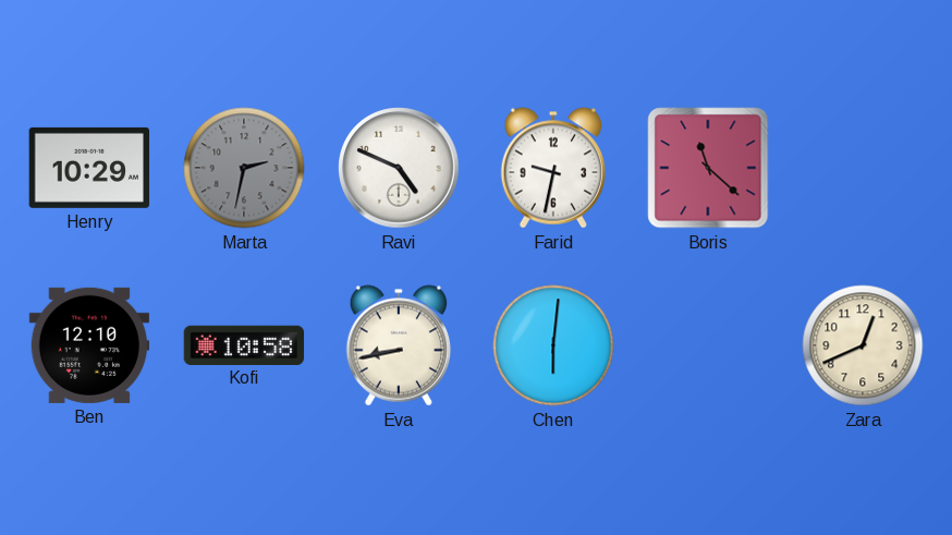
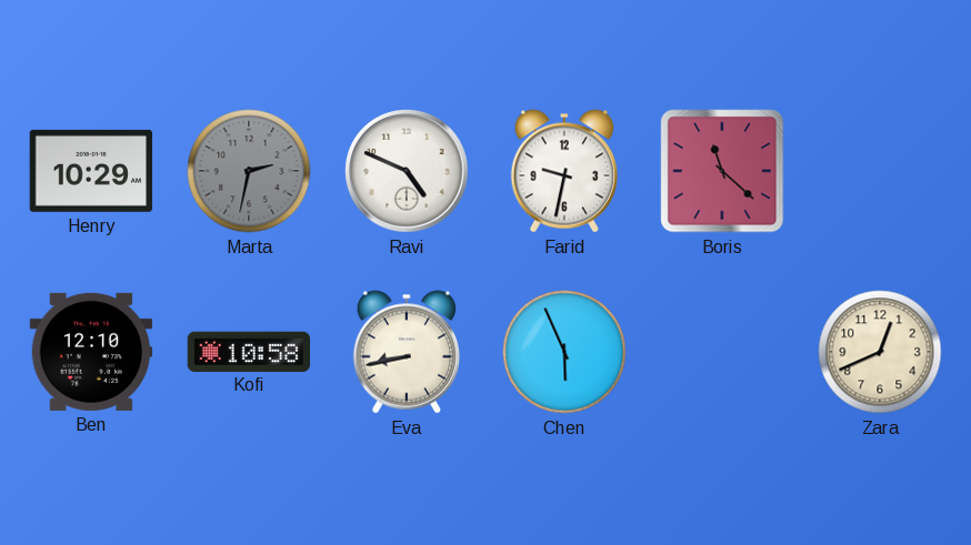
Chen: 6:01 -> 5:56
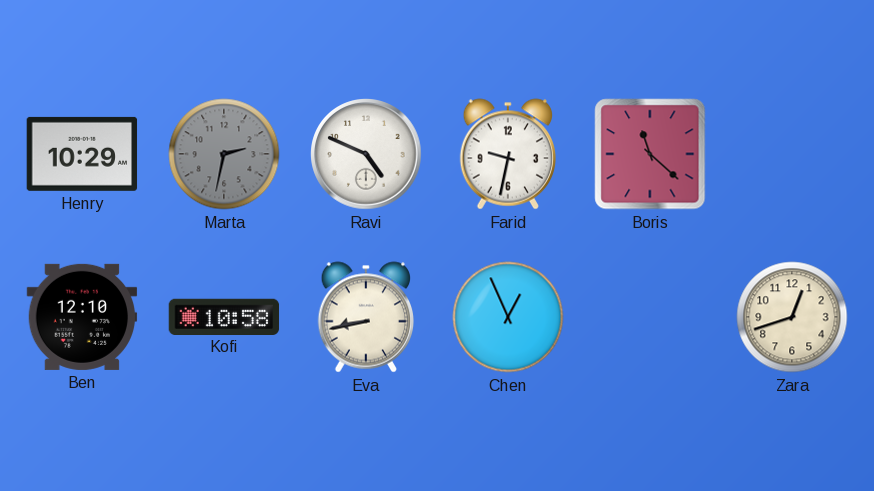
Chen: 5:56 -> 12:56
Zara: 12:41 -> 12:42
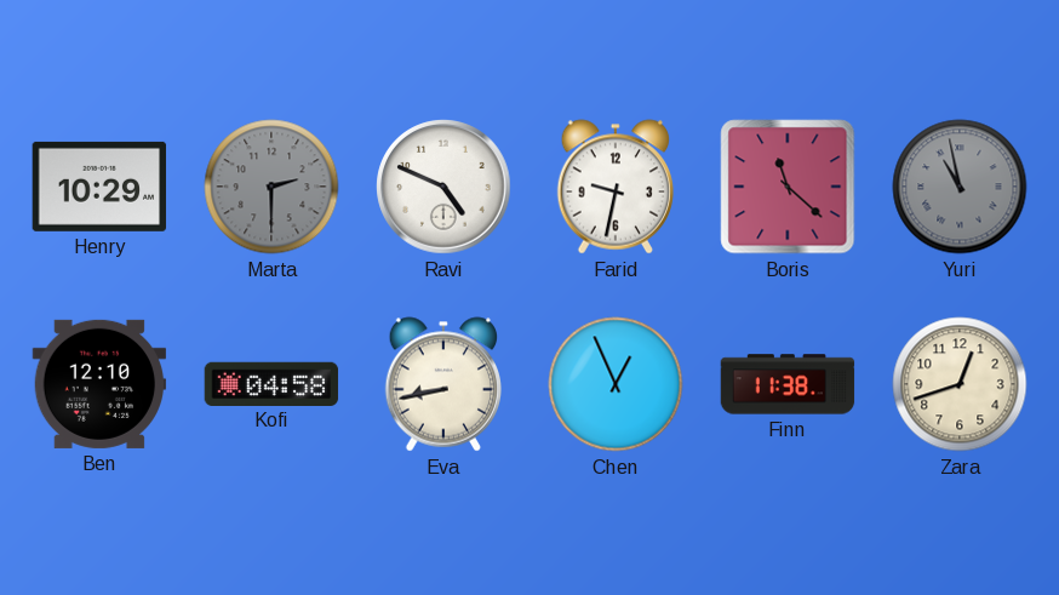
Marta: 2:32 -> 2:30
Yuri: none -> 10:58
Kofi: 10:58 -> 04:58
Finn: none -> 11:38
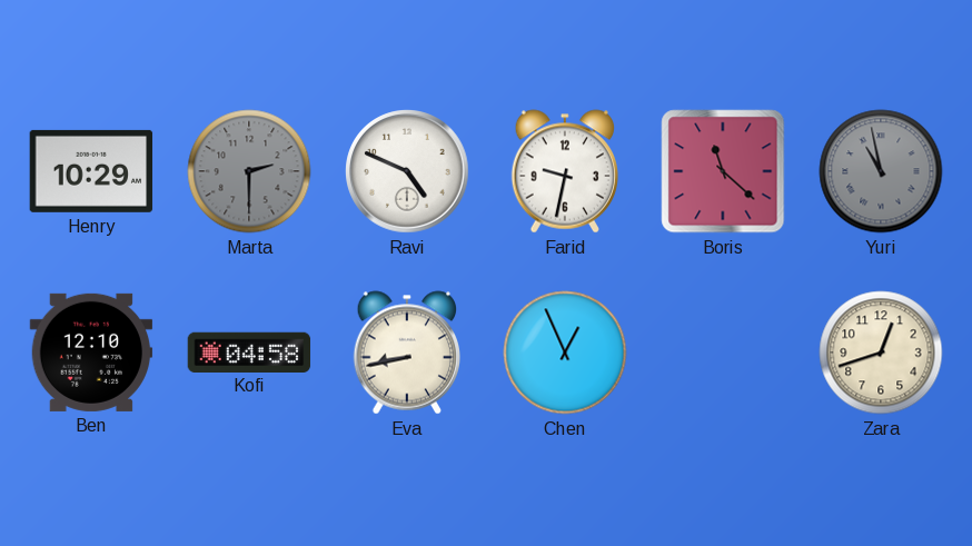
Finn: 11:38 -> none
